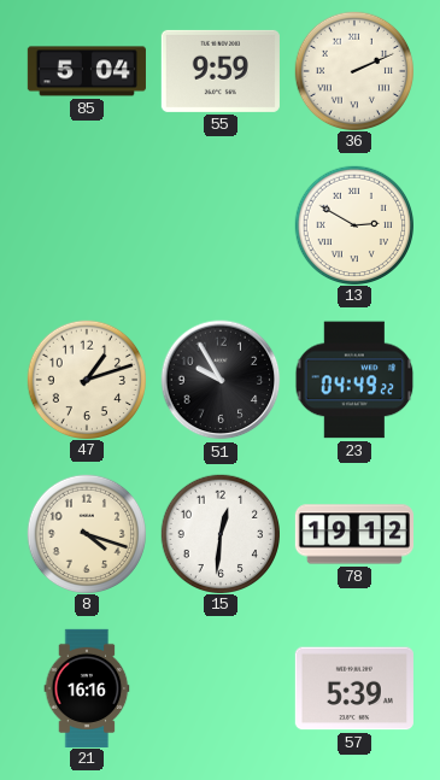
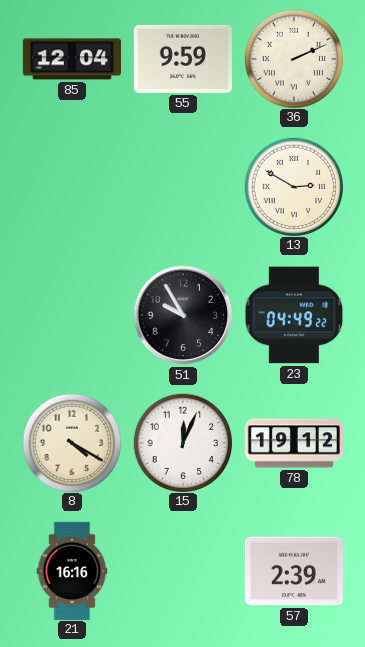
85: 5:04 -> 12:04
47: 1:12 -> none
8: 4:18 -> 4:20
15: 12:31 -> 12:04
57: 5:39 -> 2:39
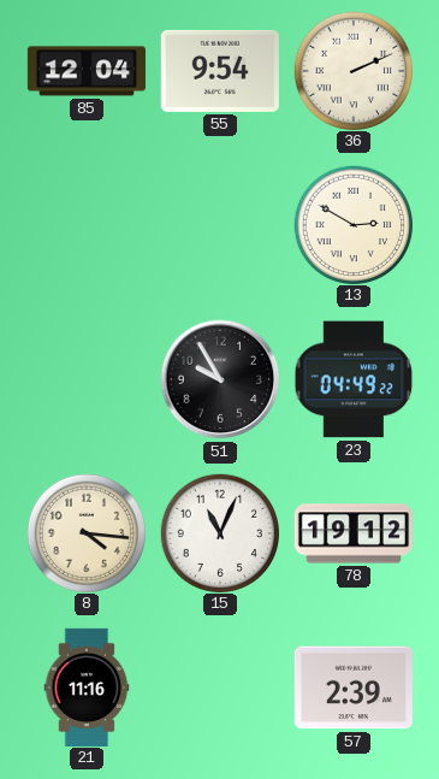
55: 9:59 -> 9:54
8: 4:20 -> 4:16
15: 12:04 -> 11:04
21: 16:16 -> 11:16
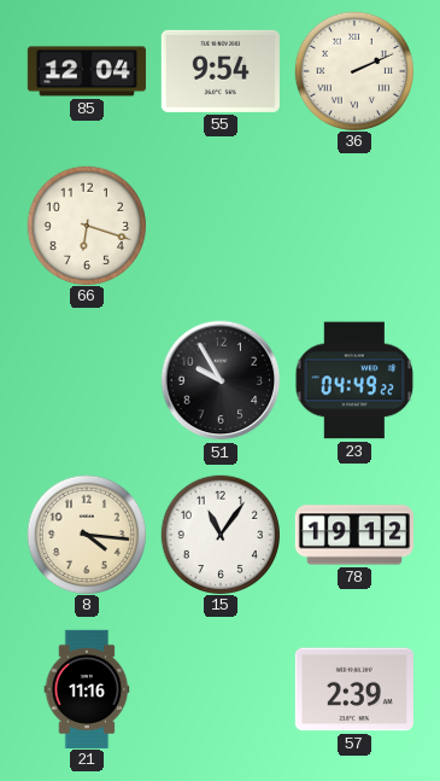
66: none -> 6:18
13: 2:50 -> none
15: 11:04 -> 11:06
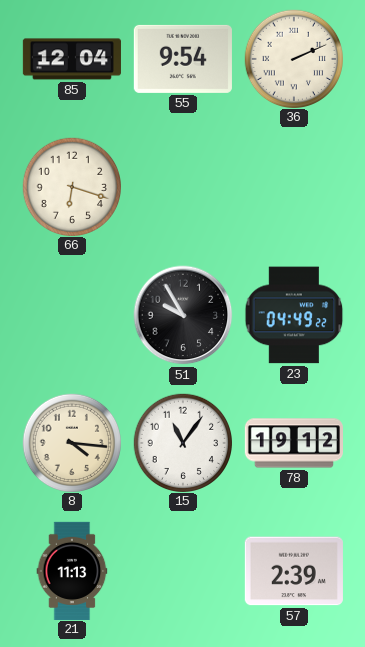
21: 11:16 -> 11:13
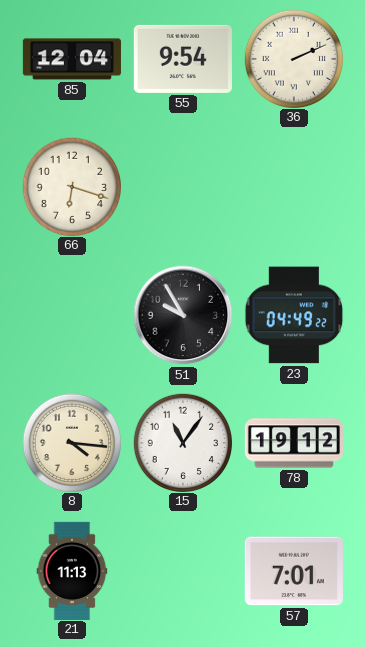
57: 2:39 -> 7:01
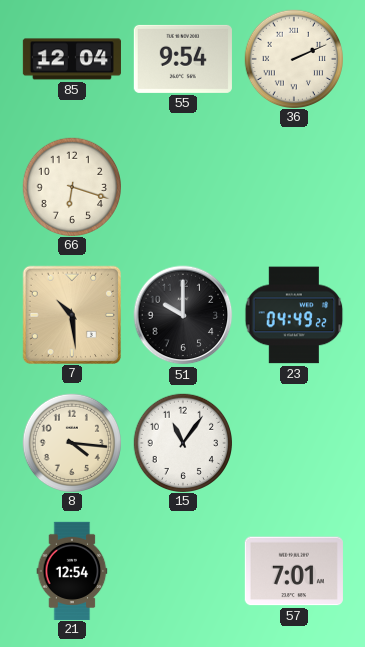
7: none -> 10:29
51: 9:55 -> 10:00
78: 19:12 -> none
21: 11:13 -> 12:54
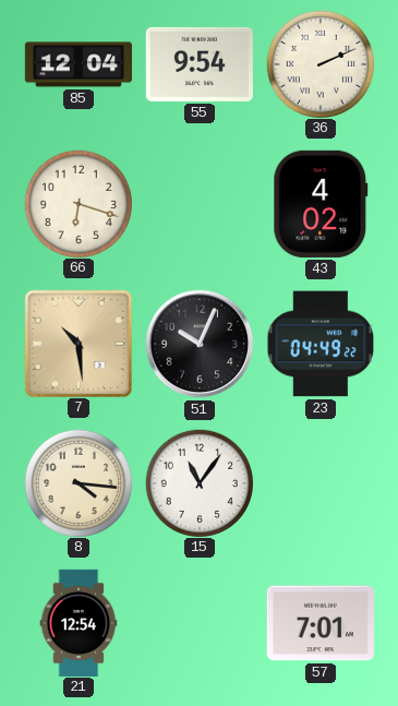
43: none -> 4:02
51: 10:00 -> 10:04
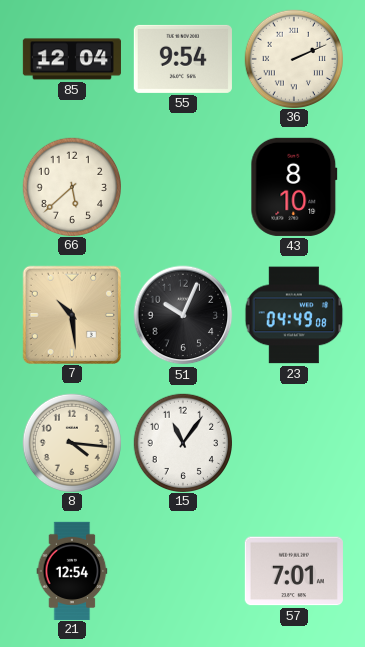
66: 6:18 -> 5:38
43: 4:02 -> 8:10
23: 04:49:22 -> 04:49:08
